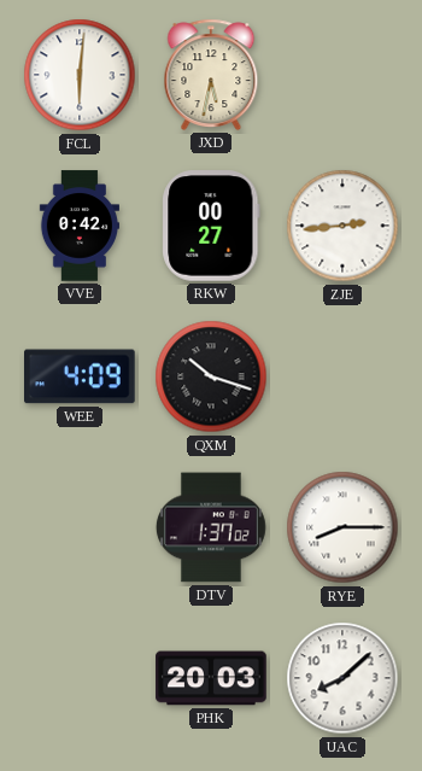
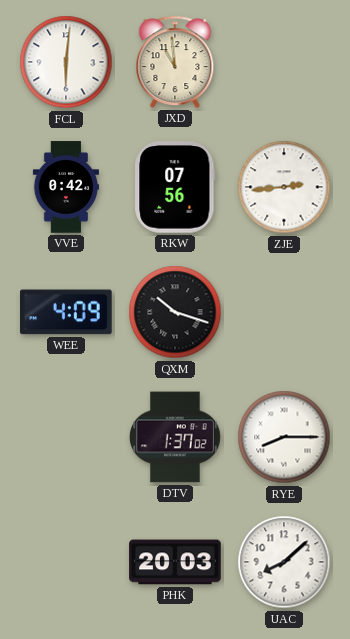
JXD: 5:32 -> 10:59
RKW: 00:27 -> 07:56
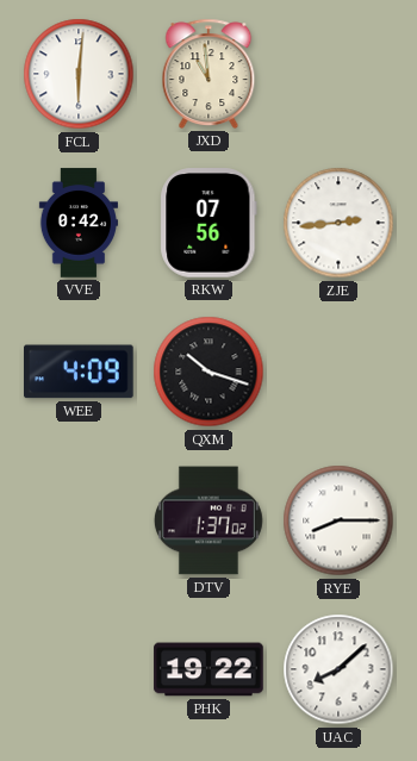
PHK: 20:03 -> 19:22
